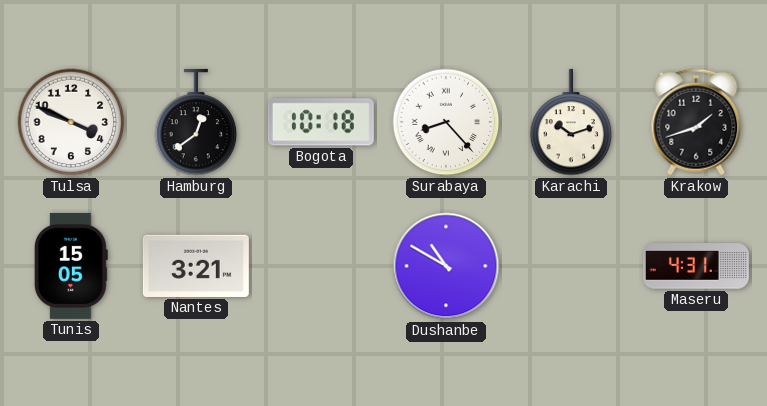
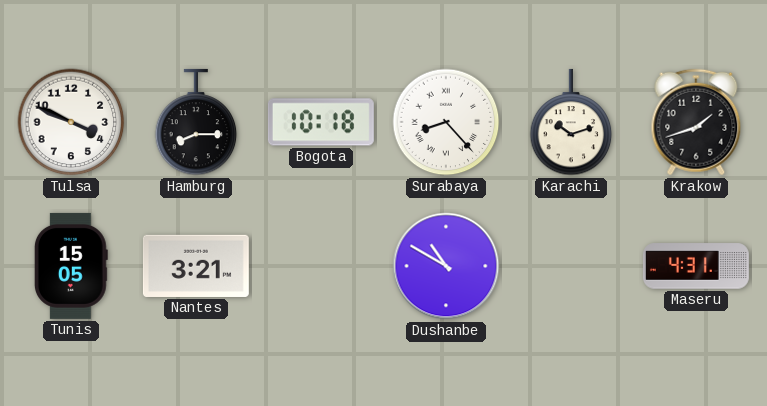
Hamburg: 12:39 -> 8:15
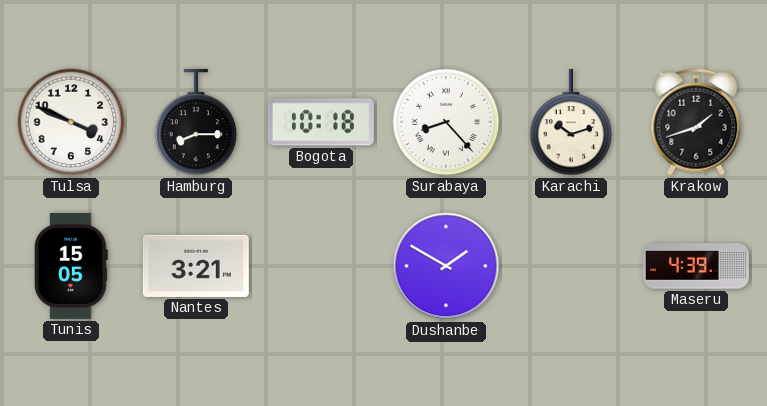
Dushanbe: 10:50 -> 1:50
Maseru: 4:31 -> 4:39
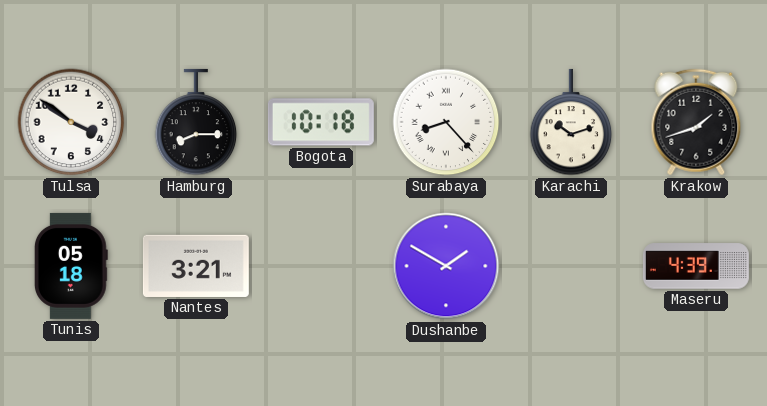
Tulsa: 3:49 -> 3:51
Tunis: 15:05 -> 05:18
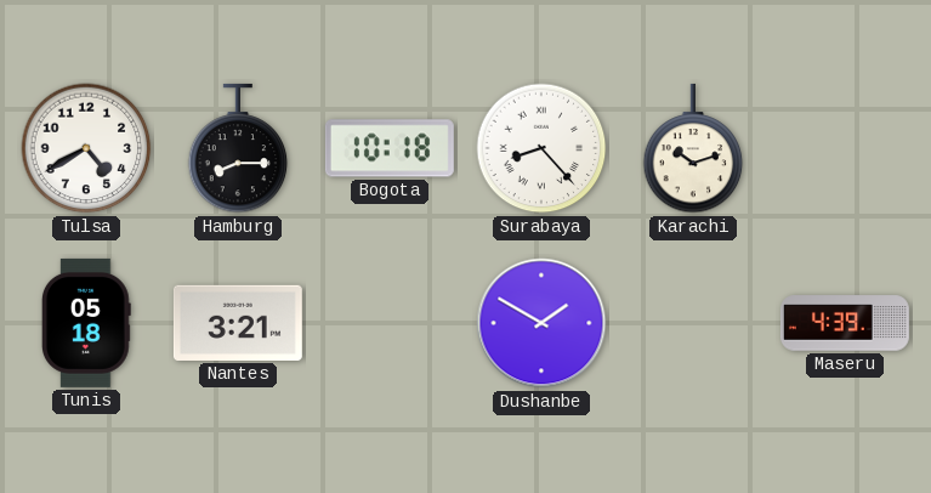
Tulsa: 3:51 -> 4:40
Krakow: 1:42 -> none
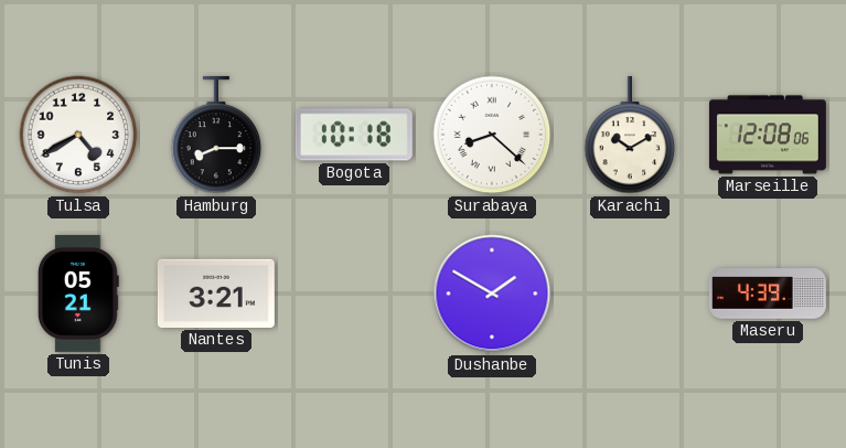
Surabaya: 8:23 -> 8:22
Karachi: 10:12 -> 10:10
Marseille: none -> 12:08
Tunis: 05:18 -> 05:21
